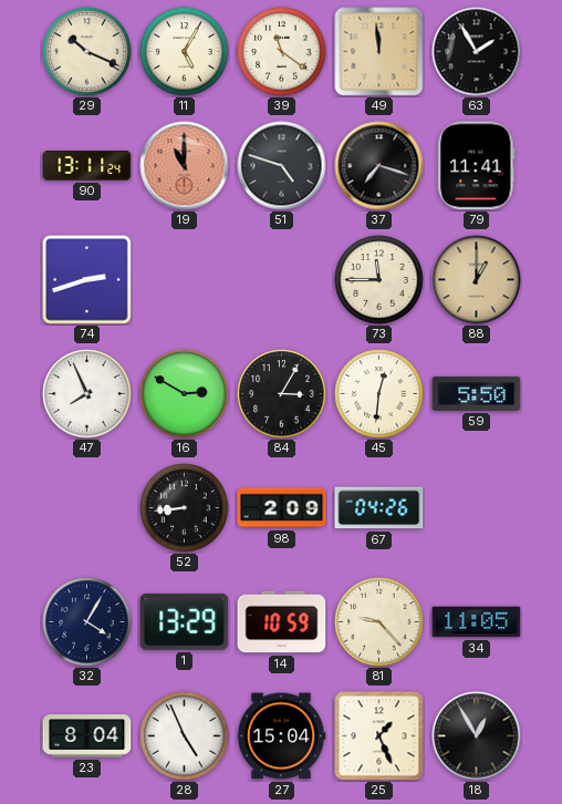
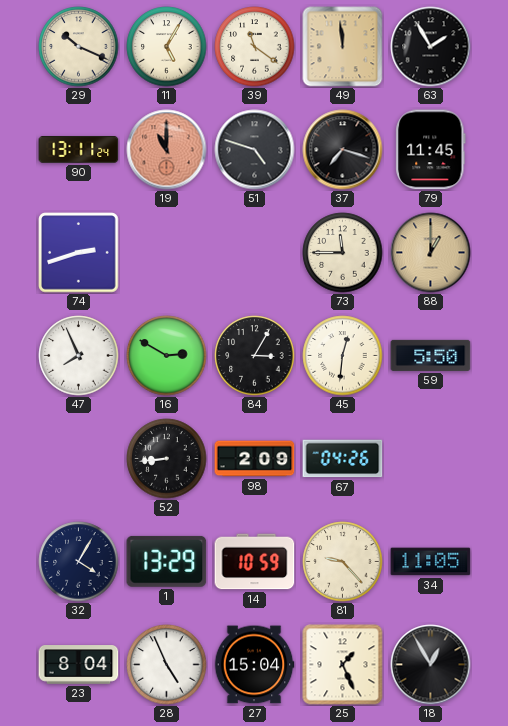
79: 11:41 -> 11:45
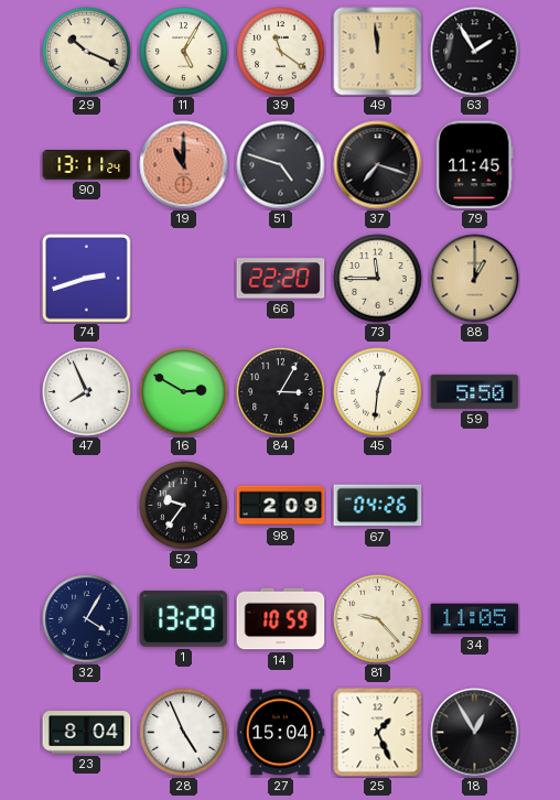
66: none -> 22:20
52: 8:44 -> 9:36
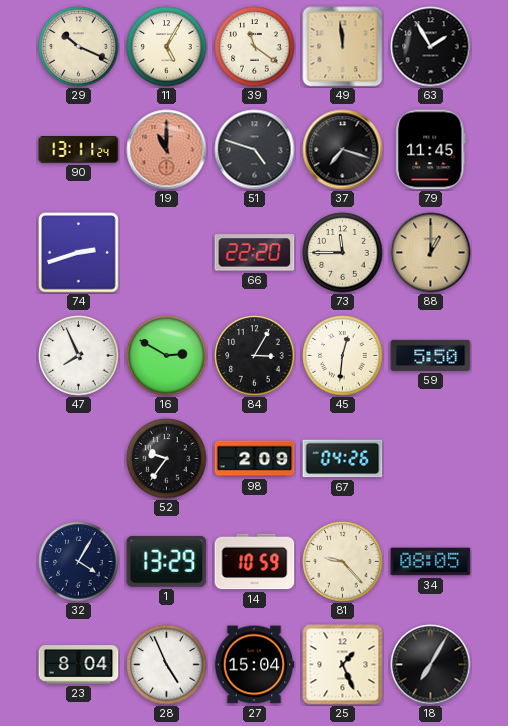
34: 11:05 -> 08:05
18: 12:55 -> 7:05
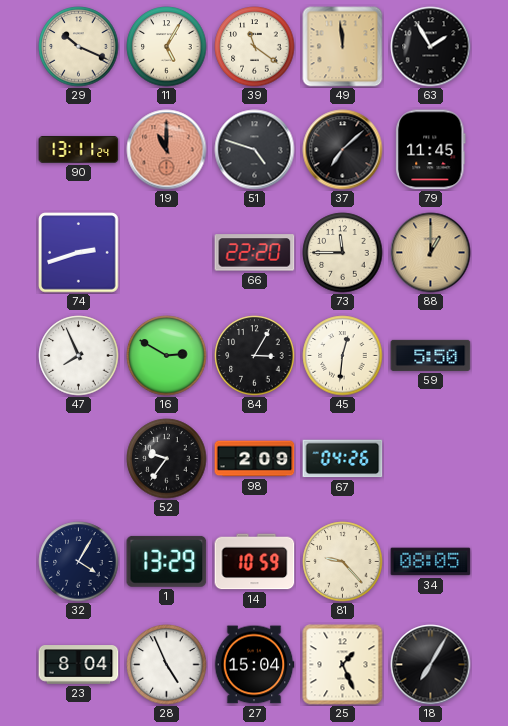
37: 7:18 -> 7:08
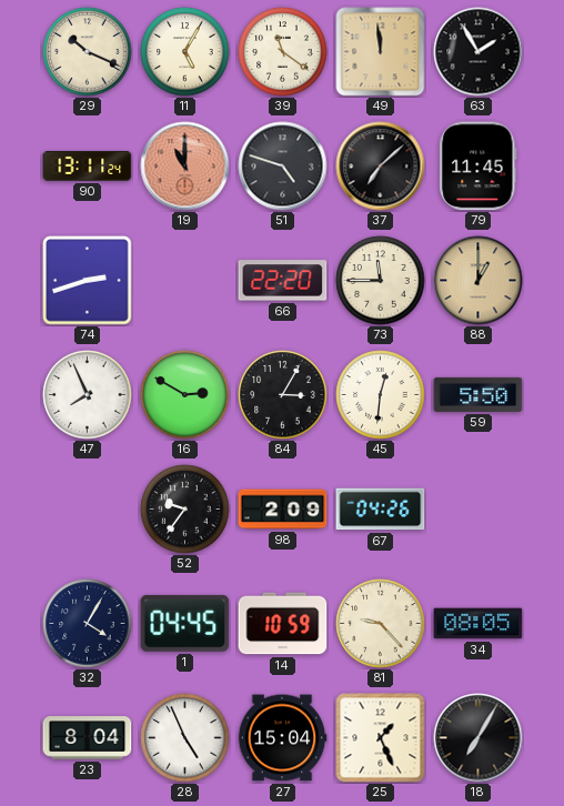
1: 13:29 -> 04:45
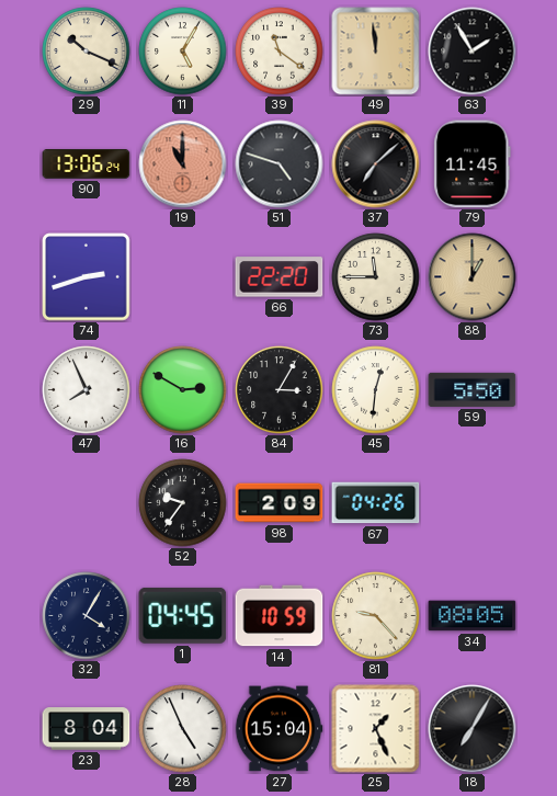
90: 13:11 -> 13:06
